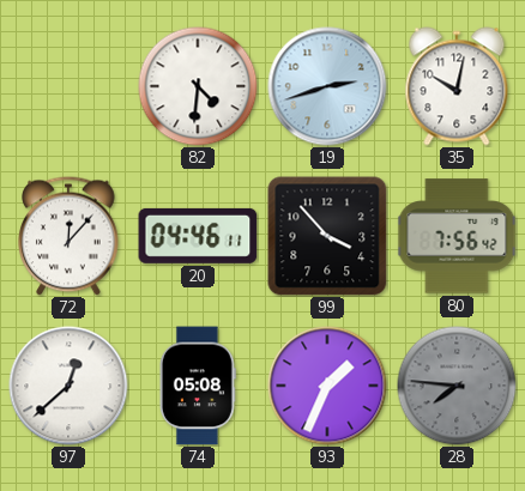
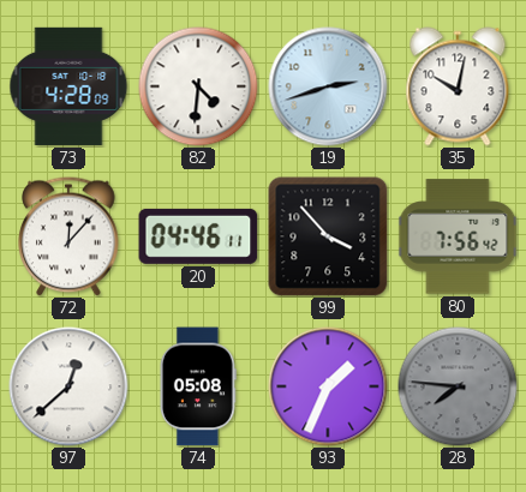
73: none -> 4:28
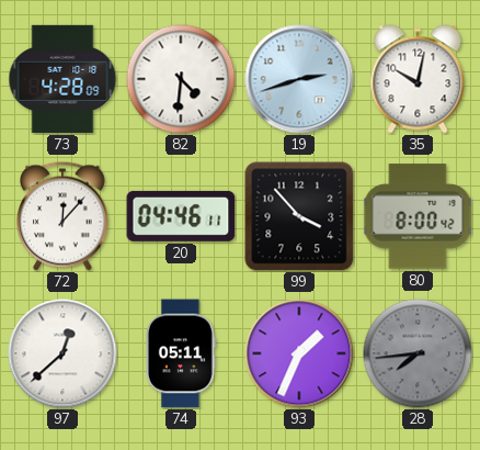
80: 7:56 -> 8:00
74: 05:08 -> 05:11
28: 7:46 -> 7:44
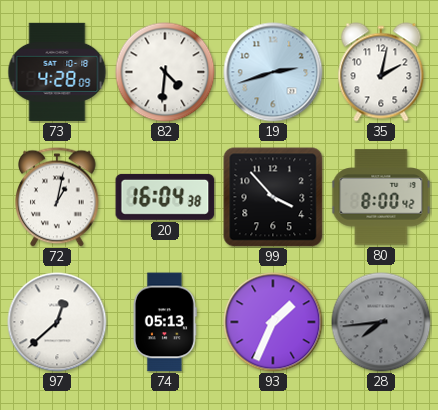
35: 10:02 -> 2:02
72: 12:07 -> 1:02
20: 04:46 -> 16:04
74: 05:11 -> 05:13
